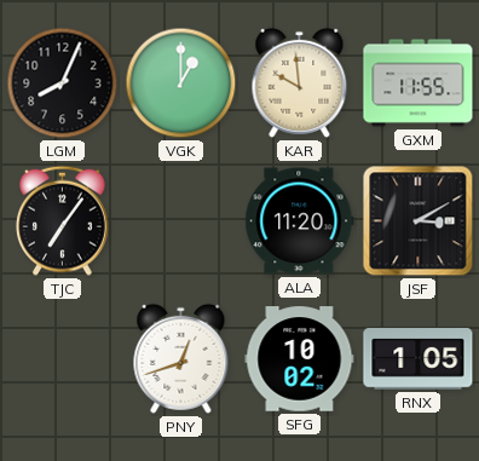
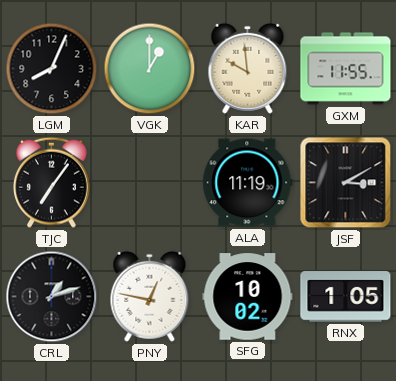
ALA: 11:20 -> 11:19
CRL: none -> 1:12
PNY: 12:42 -> 12:47
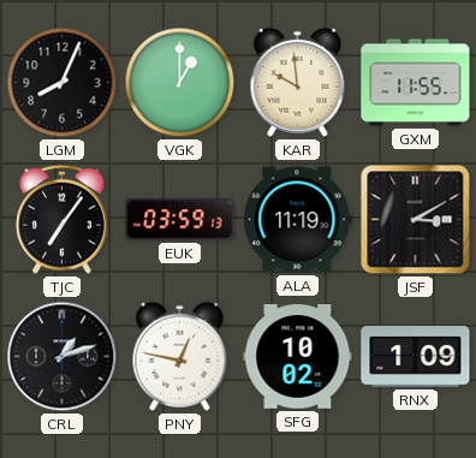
EUK: none -> 03:59
RNX: 1:05 -> 1:09
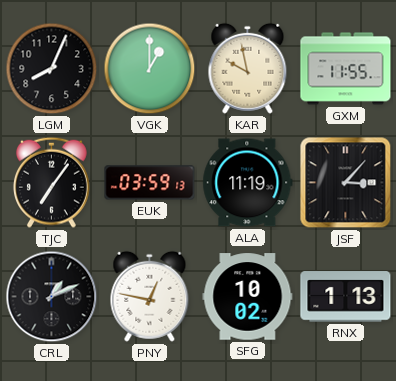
KAR: 9:59 -> 9:58
JSF: 3:10 -> 3:07
CRL: 1:12 -> 1:11
RNX: 1:09 -> 1:13
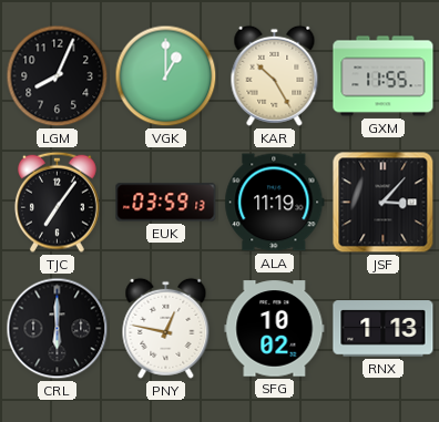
KAR: 9:58 -> 10:25
CRL: 1:11 -> 6:00
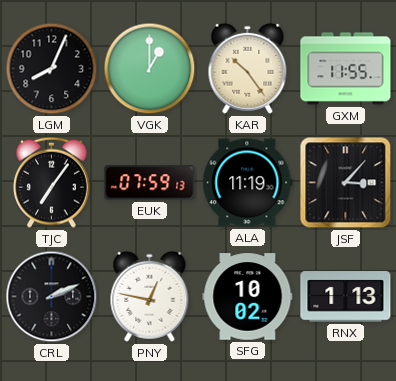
KAR: 10:25 -> 10:24
EUK: 03:59 -> 07:59
CRL: 6:00 -> 2:11
